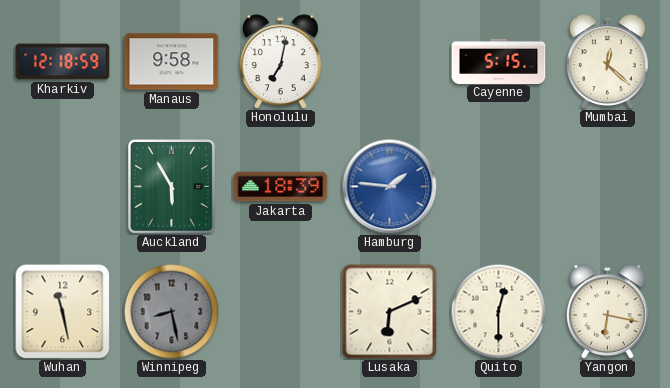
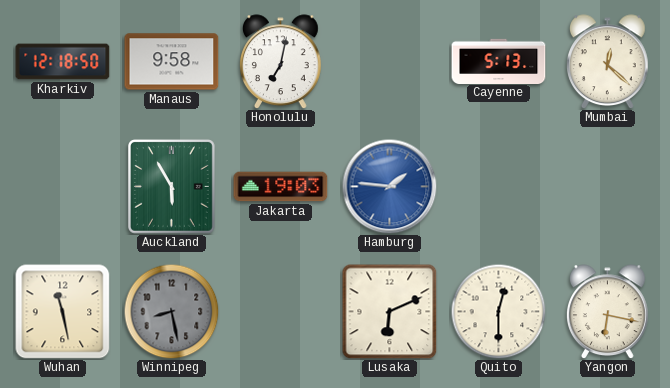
Kharkiv: 12:18:59 -> 12:18:50
Cayenne: 5:15 -> 5:13
Jakarta: 18:39 -> 19:03
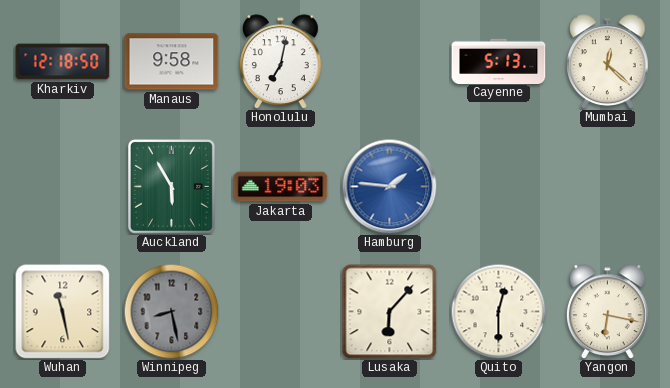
Lusaka: 6:11 -> 6:07
